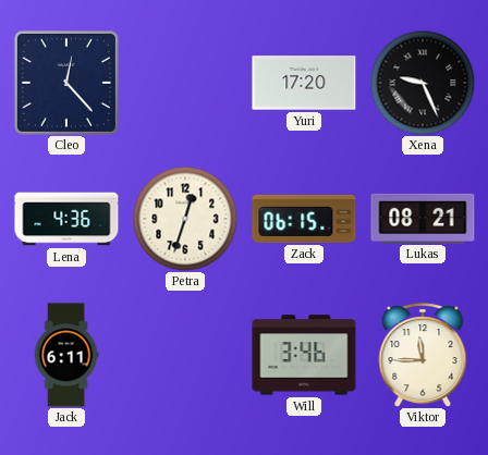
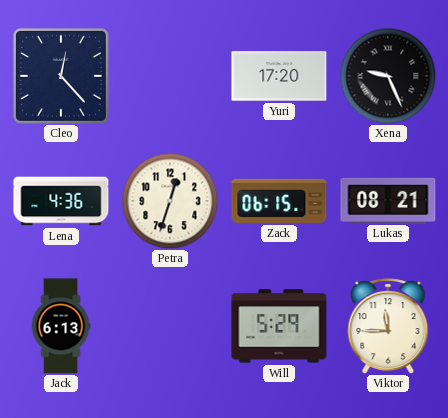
Jack: 6:11 -> 6:13
Will: 3:46 -> 5:29
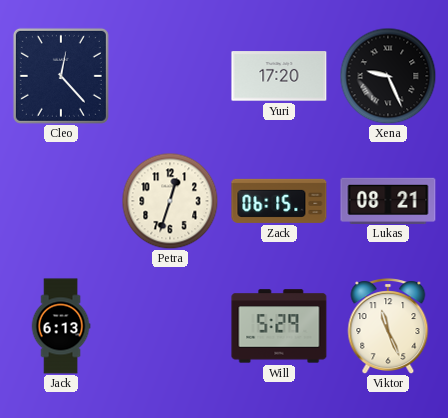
Lena: 4:36 -> none
Viktor: 11:45 -> 11:26
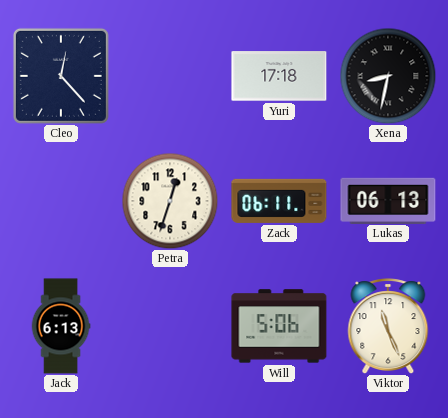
Yuri: 17:20 -> 17:18
Xena: 9:26 -> 8:32
Zack: 06:15 -> 06:11
Lukas: 08:21 -> 06:13
Will: 5:29 -> 5:06
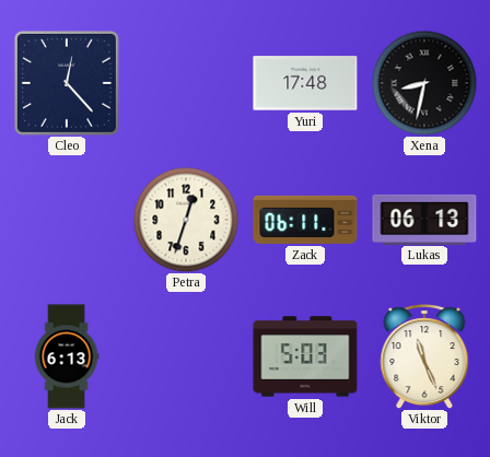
Yuri: 17:18 -> 17:48
Will: 5:06 -> 5:03
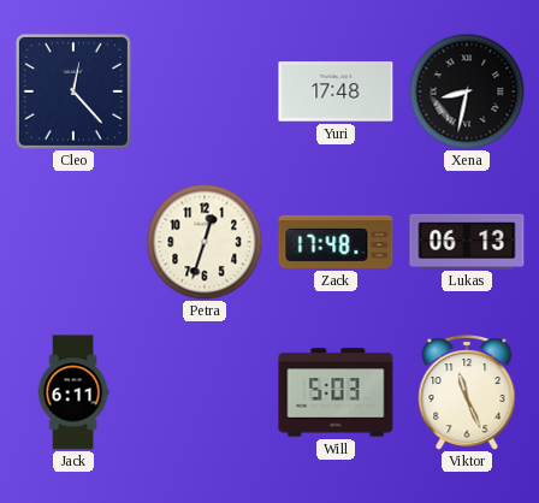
Zack: 06:11 -> 17:48
Jack: 6:13 -> 6:11
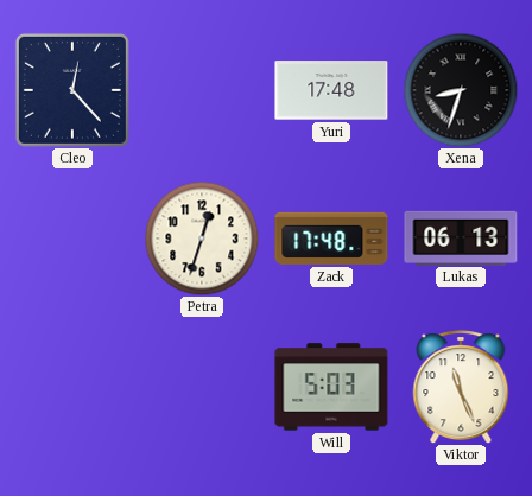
Xena: 8:32 -> 8:33
Jack: 6:11 -> none
